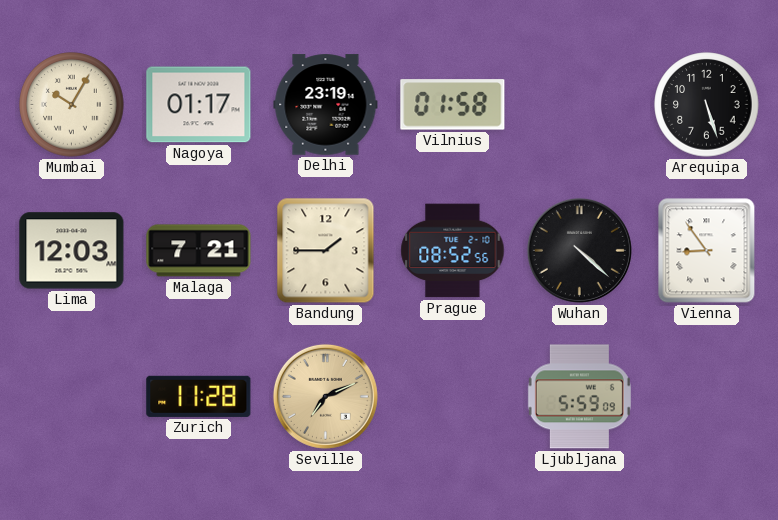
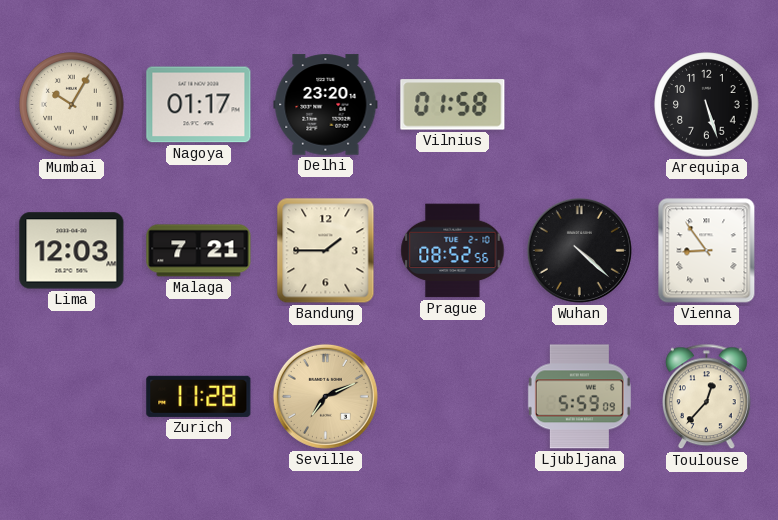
Delhi: 23:19 -> 23:20
Toulouse: none -> 12:37
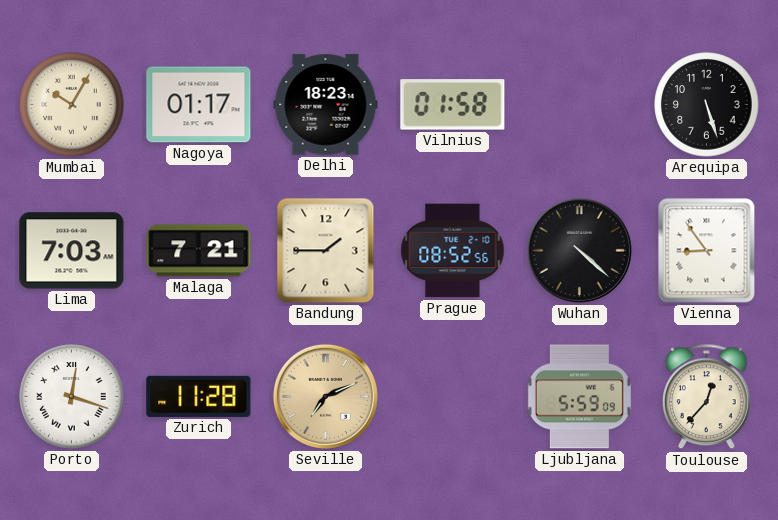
Delhi: 23:20 -> 18:23
Lima: 12:03 -> 7:03
Porto: none -> 12:18
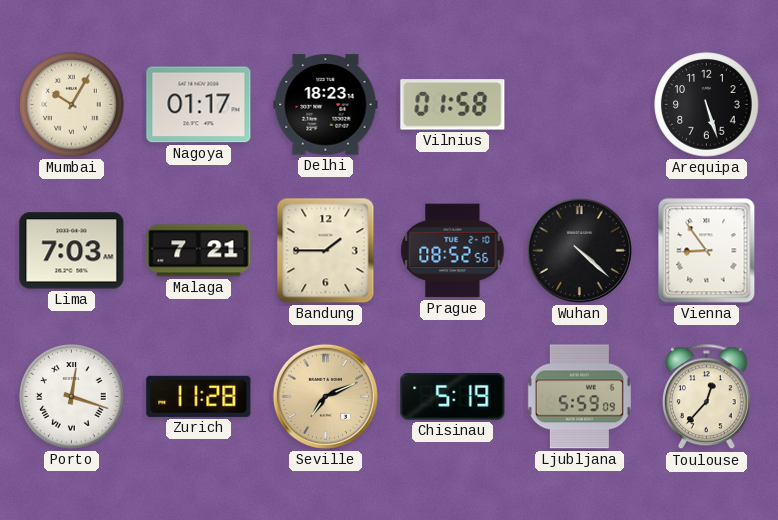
Chisinau: none -> 5:19
